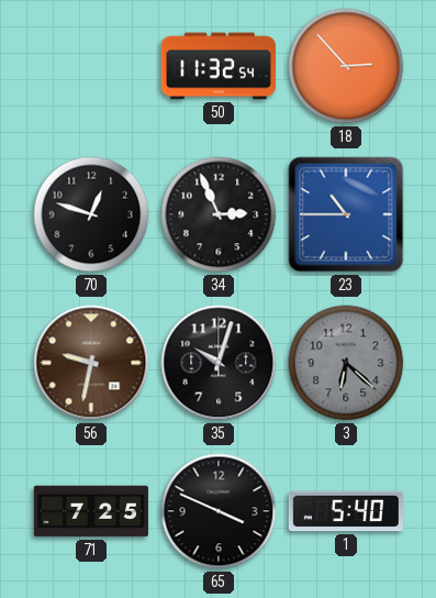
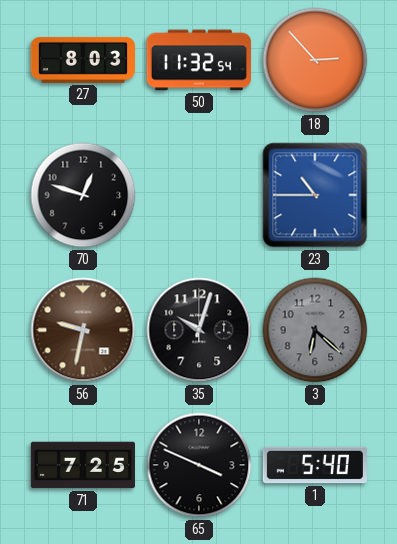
27: none -> 8:03
34: 2:56 -> none
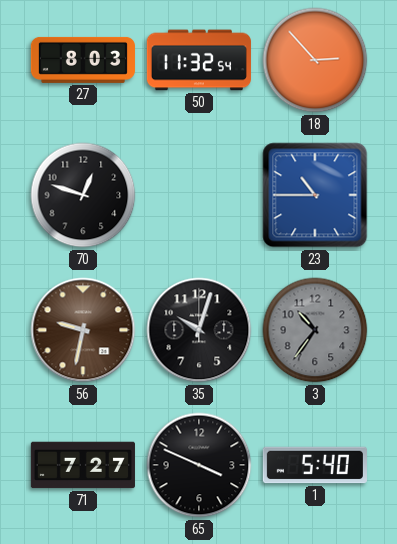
3: 6:22 -> 10:36
71: 7:25 -> 7:27
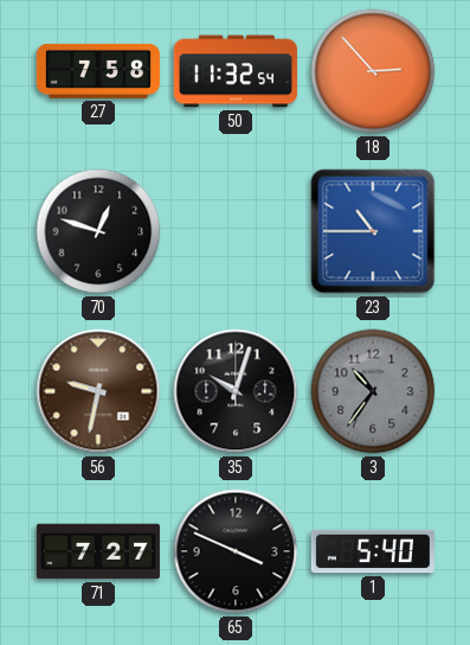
27: 8:03 -> 7:58
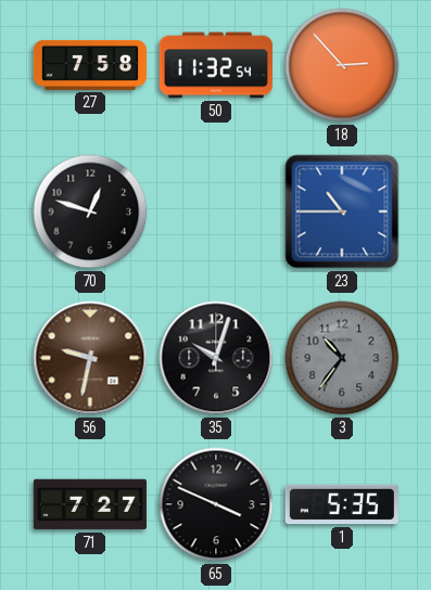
1: 5:40 -> 5:35
